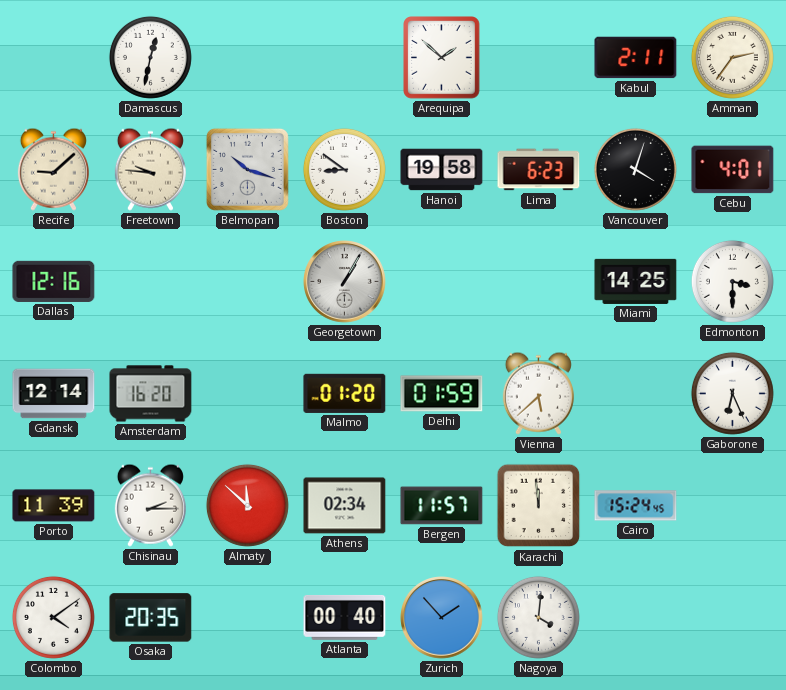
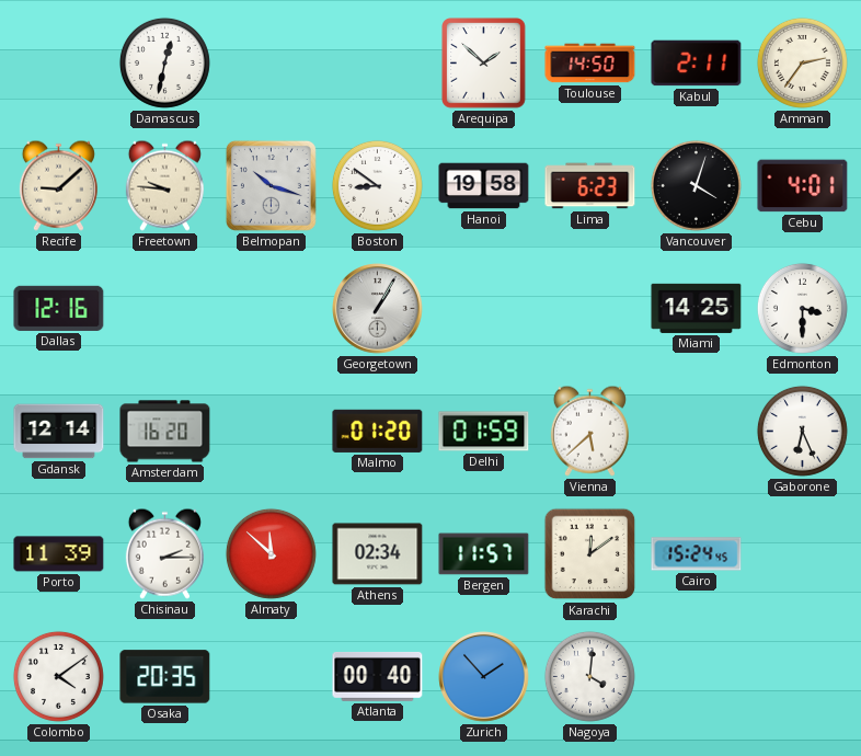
Toulouse: none -> 14:50
Karachi: 11:59 -> 12:09
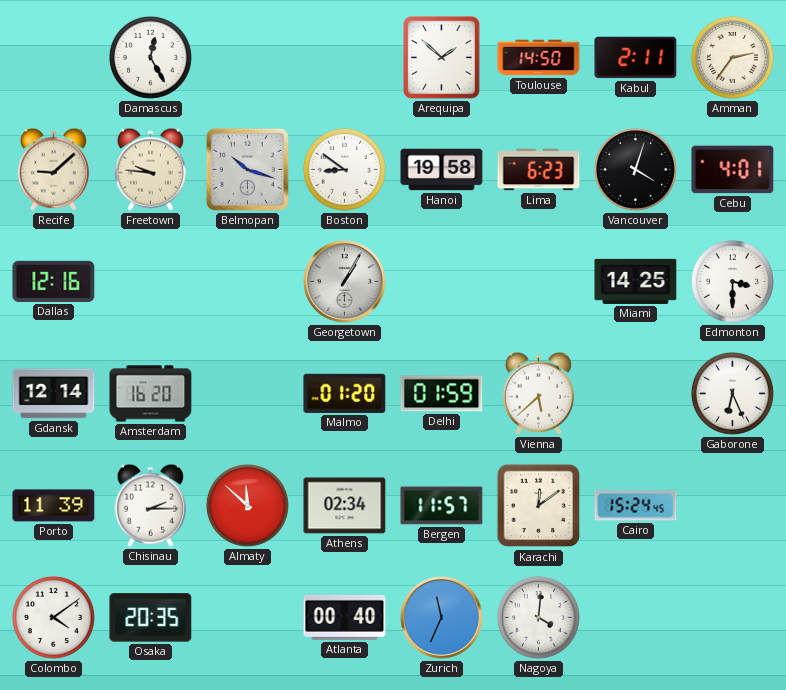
Damascus: 12:32 -> 12:25
Zurich: 1:53 -> 11:34
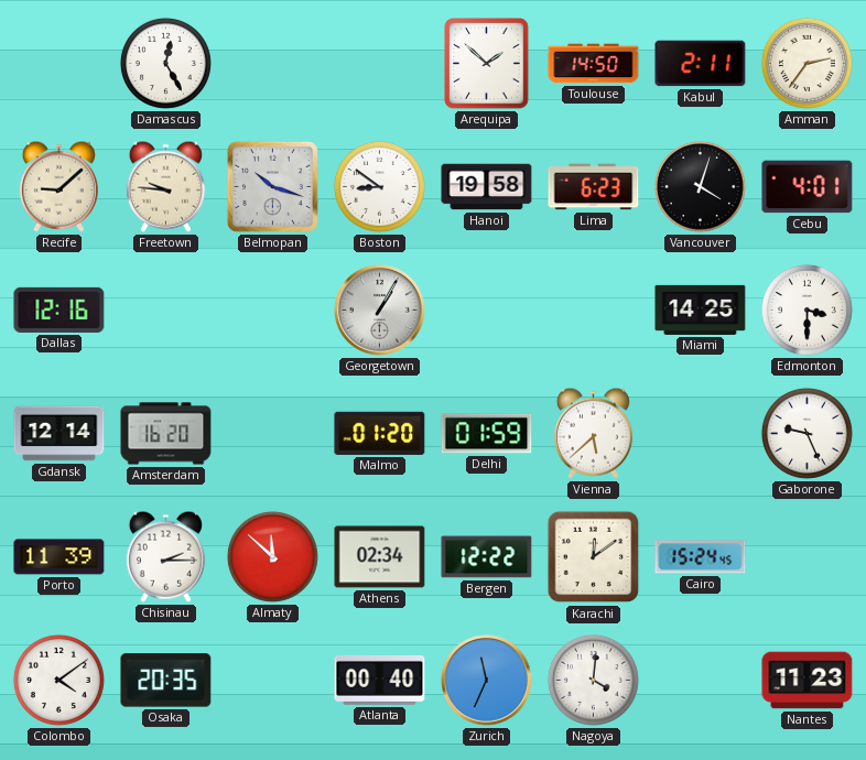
Gaborone: 6:26 -> 9:26
Bergen: 11:57 -> 12:22
Nantes: none -> 11:23
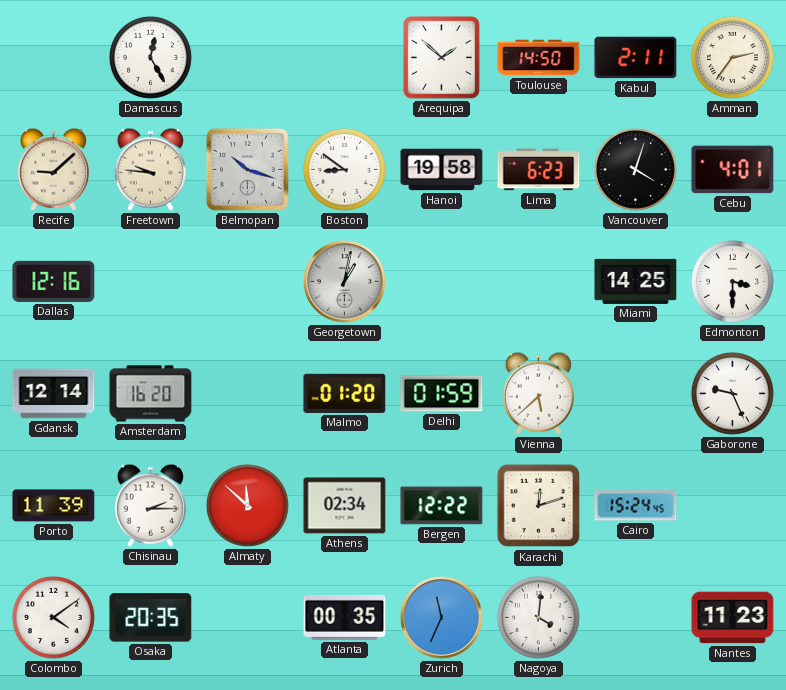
Georgetown: 1:05 -> 1:02
Karachi: 12:09 -> 12:12
Atlanta: 00:40 -> 00:35
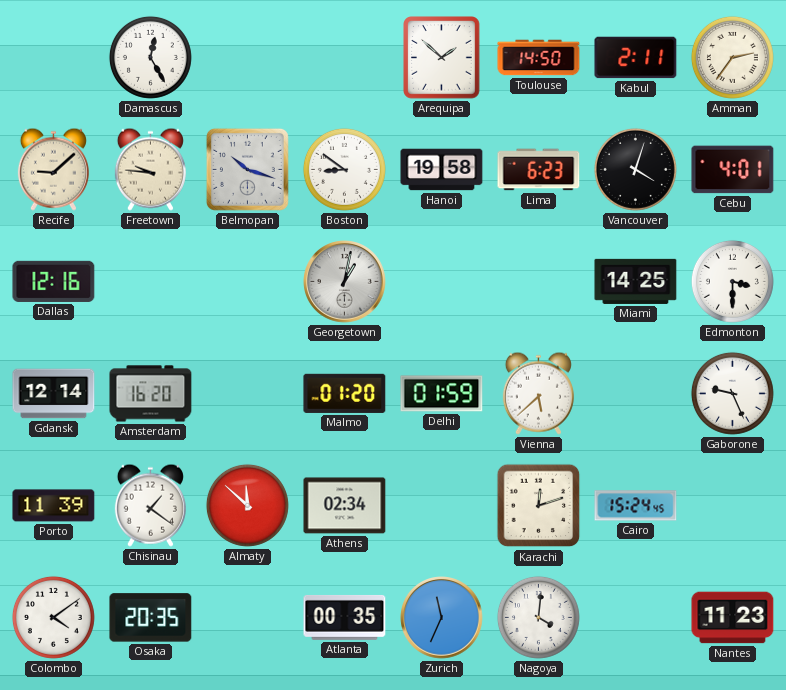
Chisinau: 2:15 -> 1:21
Bergen: 12:22 -> none
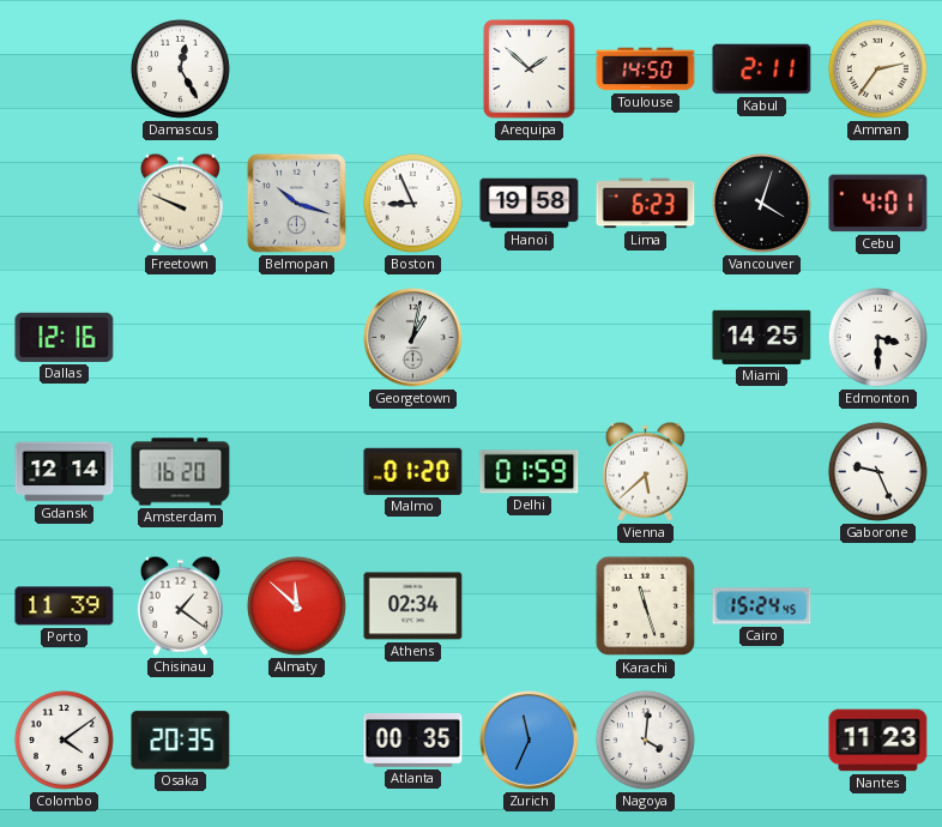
Recife: 9:08 -> none
Freetown: 9:46 -> 9:49
Boston: 8:51 -> 8:56
Karachi: 12:12 -> 11:27
